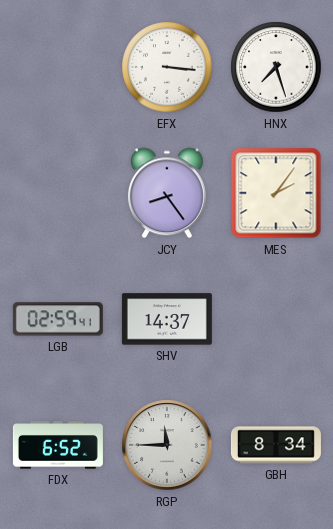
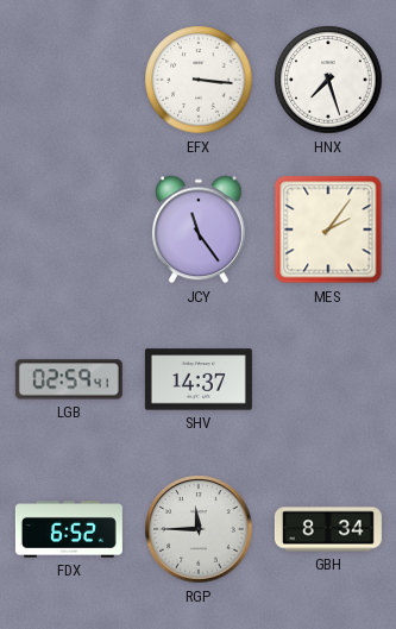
JCY: 8:24 -> 11:24
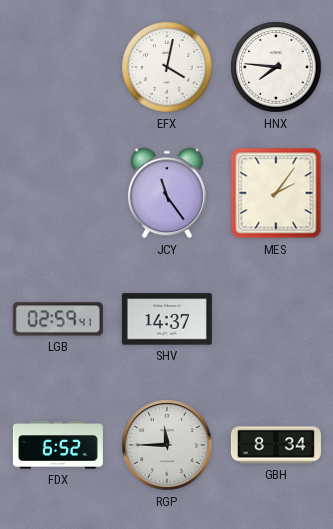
EFX: 3:16 -> 4:02
HNX: 7:27 -> 7:46
